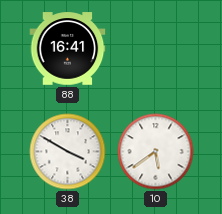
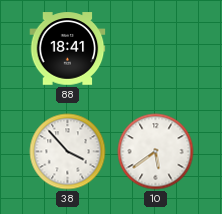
88: 16:41 -> 18:41
38: 3:50 -> 3:53
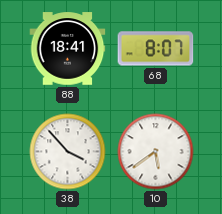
68: none -> 8:07
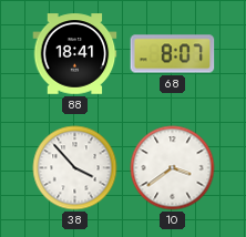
10: 5:39 -> 3:39
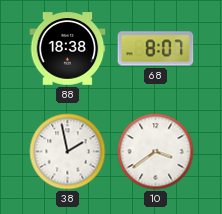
88: 18:41 -> 18:38
38: 3:53 -> 1:58
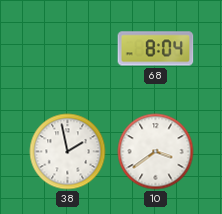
88: 18:38 -> none
68: 8:07 -> 8:04
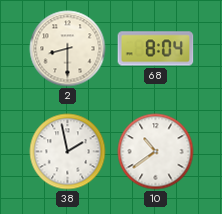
2: none -> 8:30
10: 3:39 -> 10:39
